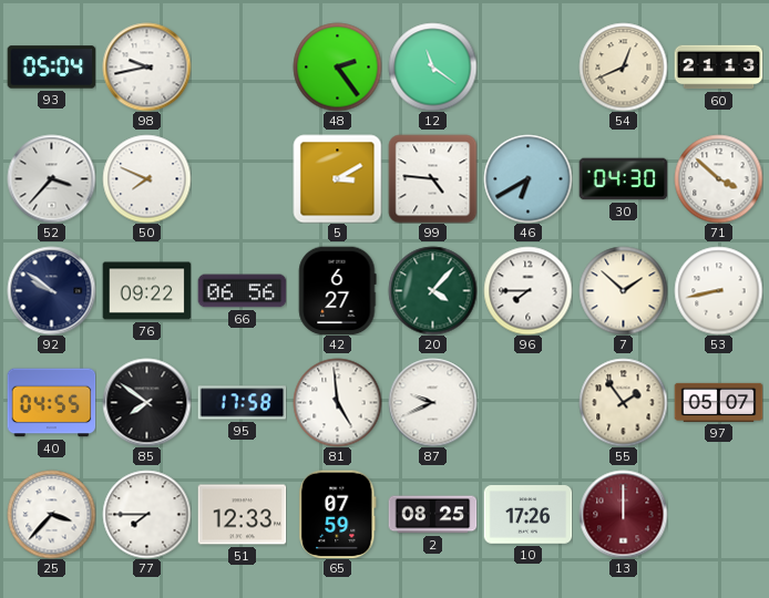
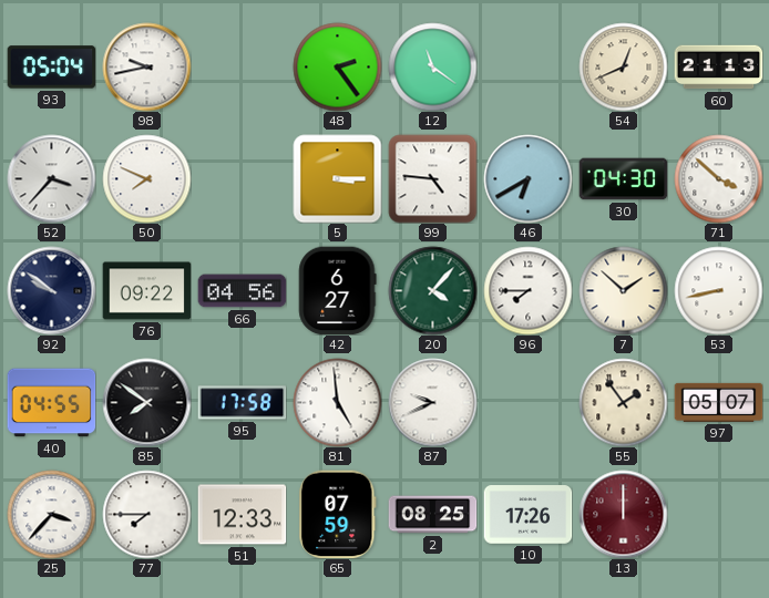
5: 3:10 -> 3:15
66: 06:56 -> 04:56
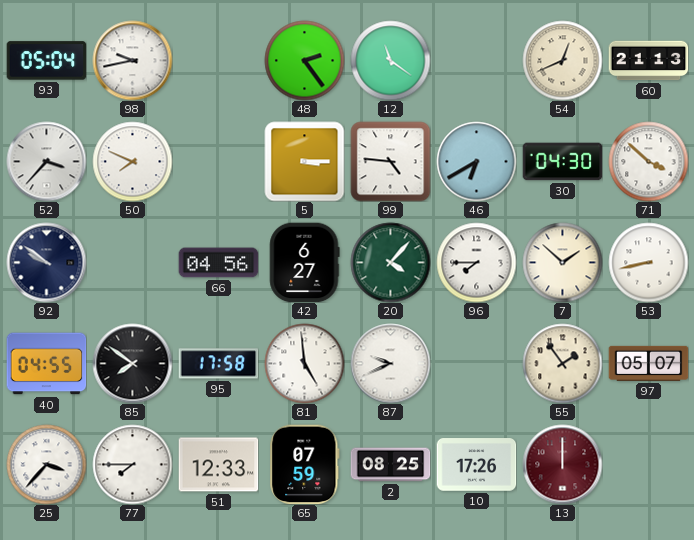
76: 09:22 -> none
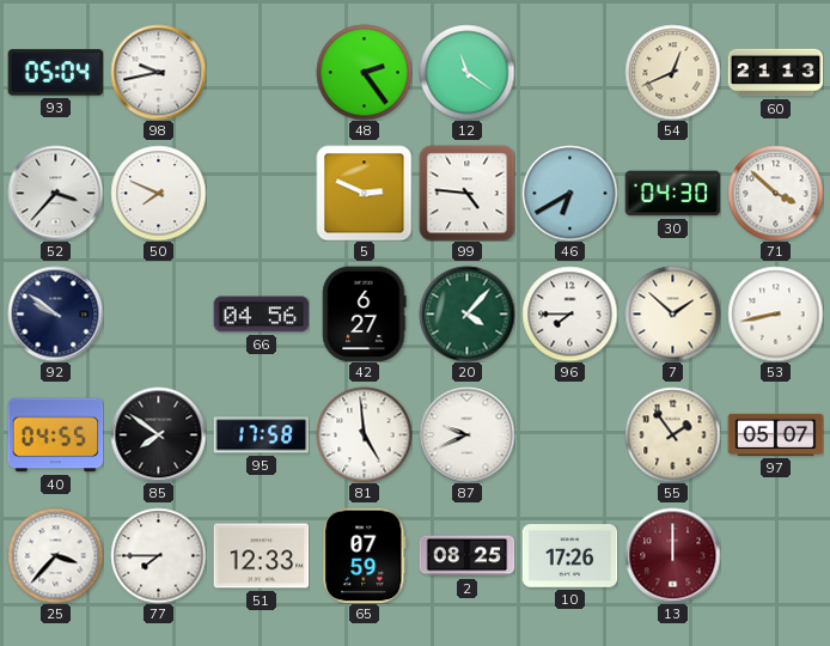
5: 3:15 -> 2:49
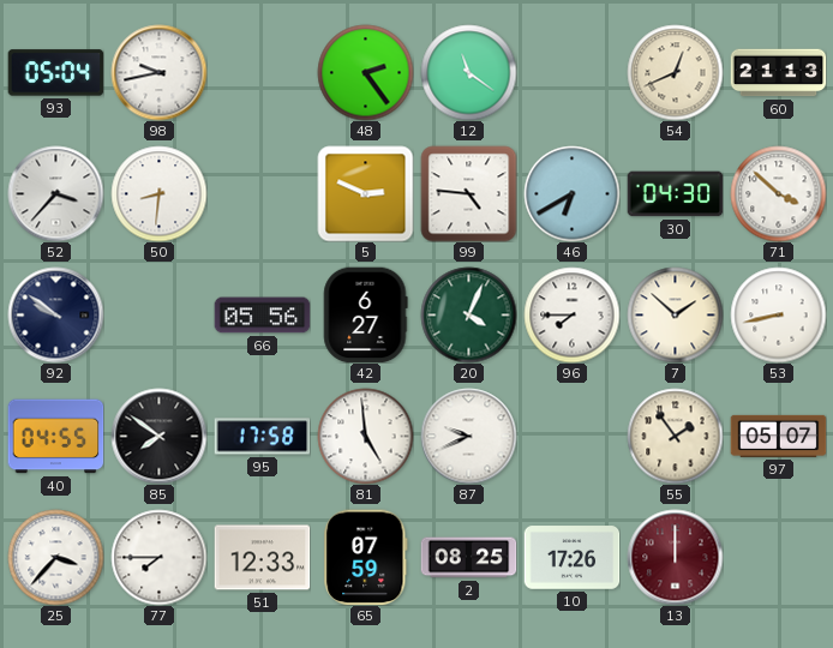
50: 7:49 -> 8:31
66: 04:56 -> 05:56
20: 4:07 -> 4:04
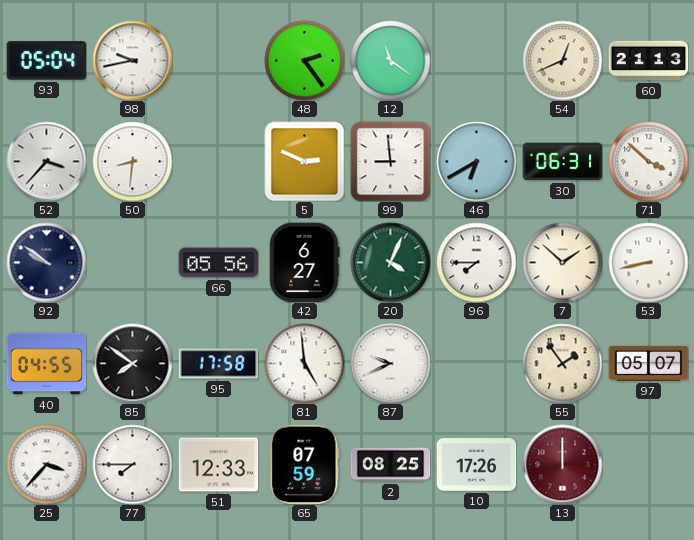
99: 4:46 -> 8:59
30: 04:30 -> 06:31
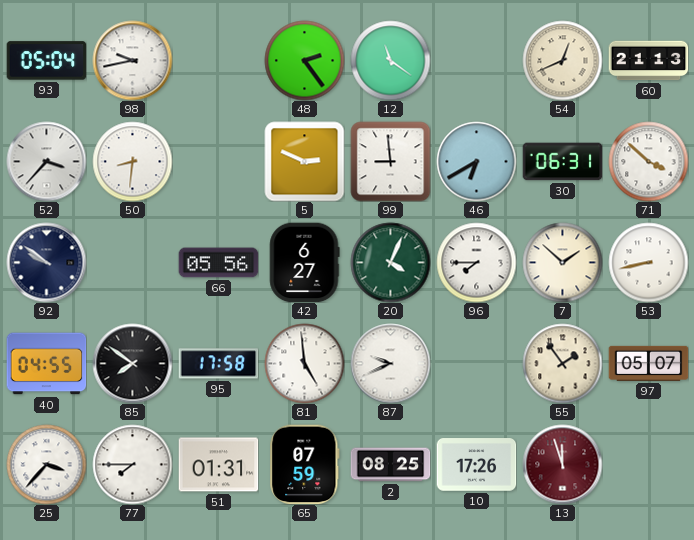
51: 12:33 -> 01:31
13: 12:00 -> 11:57
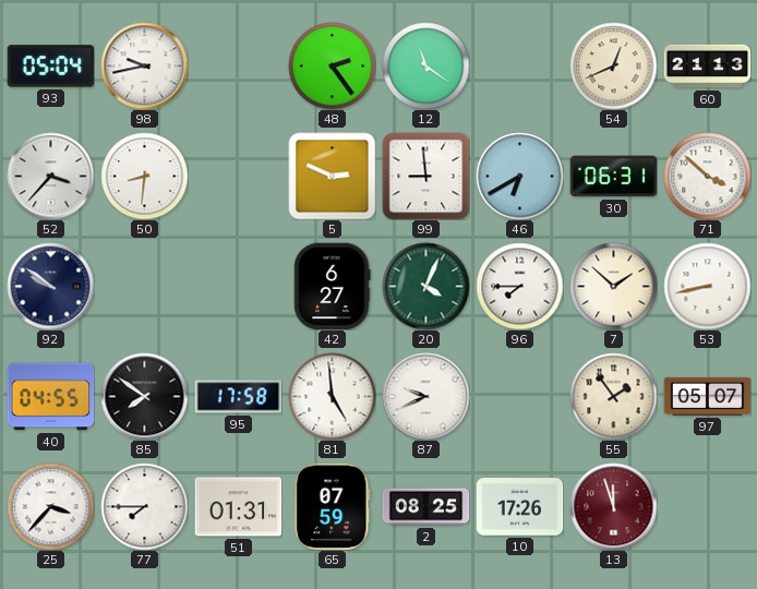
66: 05:56 -> none
